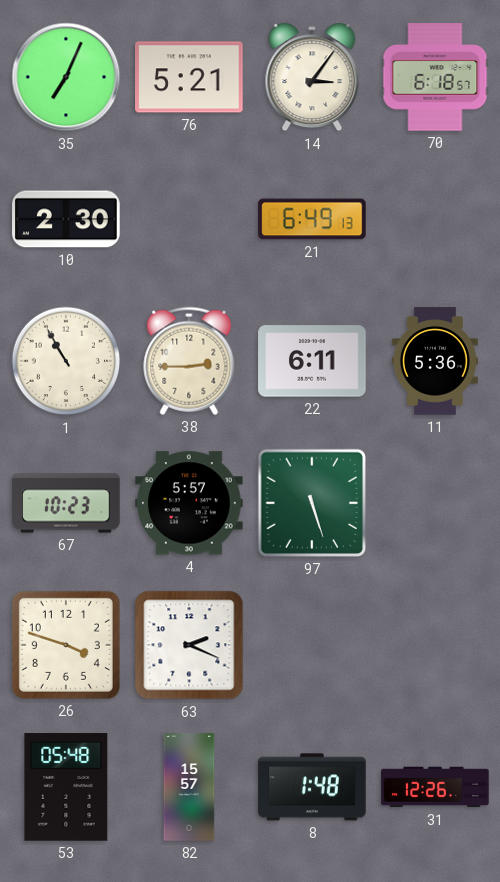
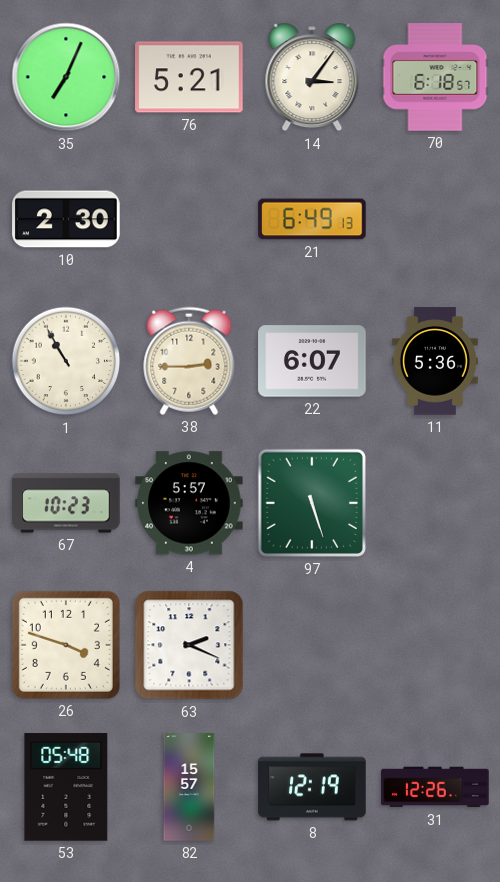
22: 6:11 -> 6:07
8: 1:48 -> 12:19
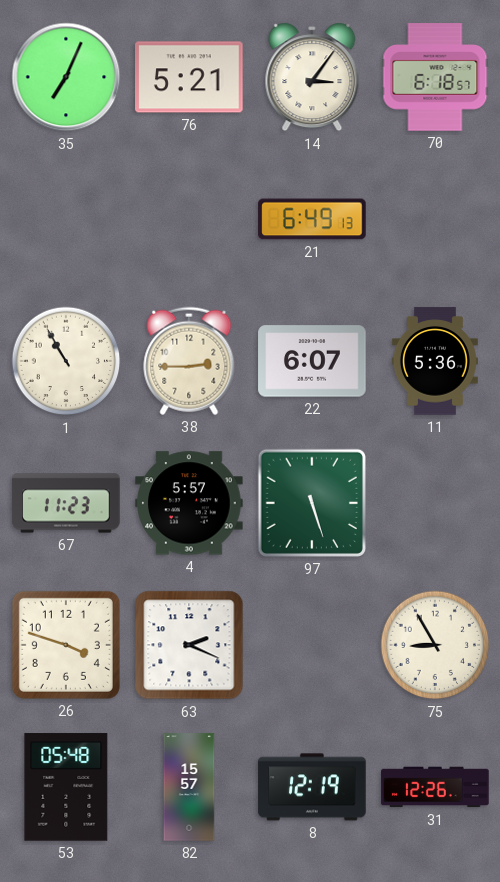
10: 2:30 -> none
67: 10:23 -> 11:23
75: none -> 8:55
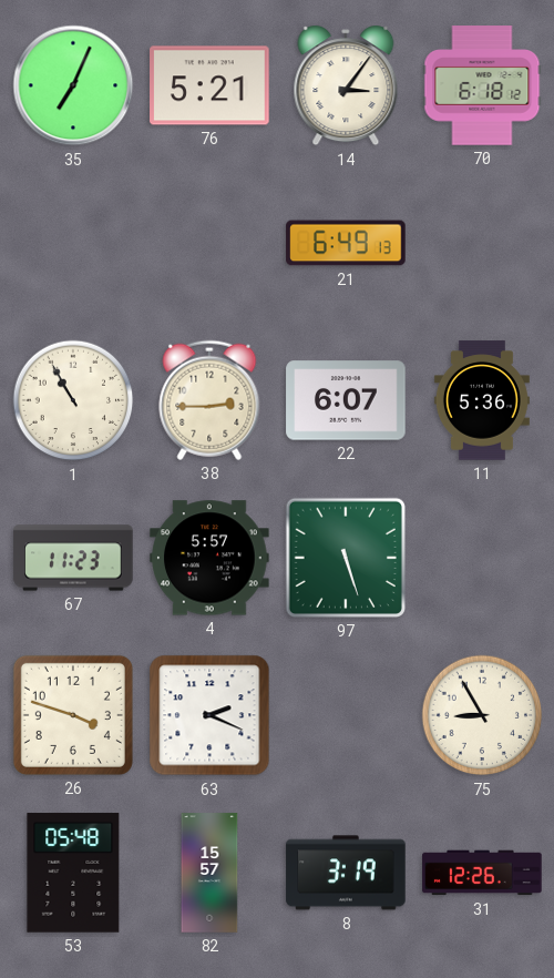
70: 6:18:57 -> 6:18:12
8: 12:19 -> 3:19
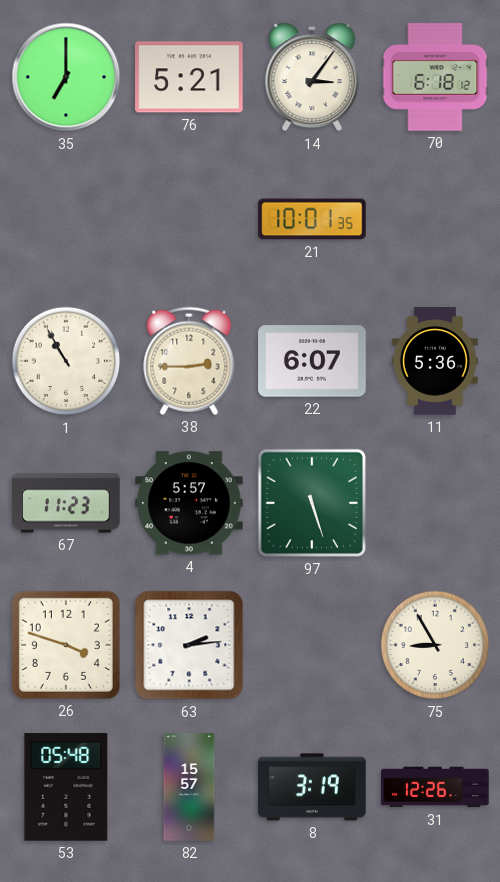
35: 7:04 -> 7:00
21: 6:49 -> 10:01
63: 2:19 -> 2:14
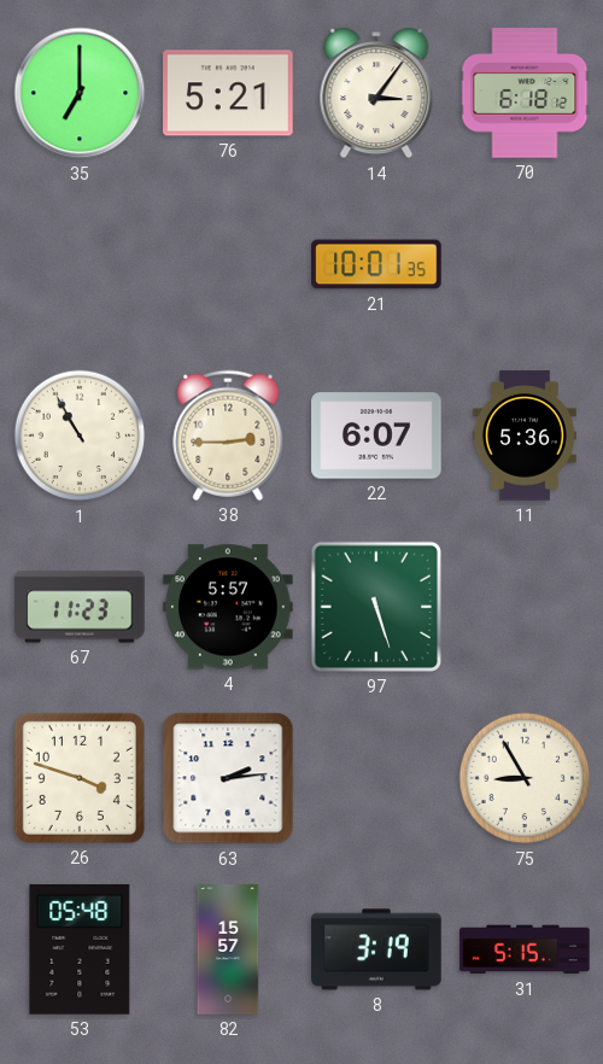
31: 12:26 -> 5:15
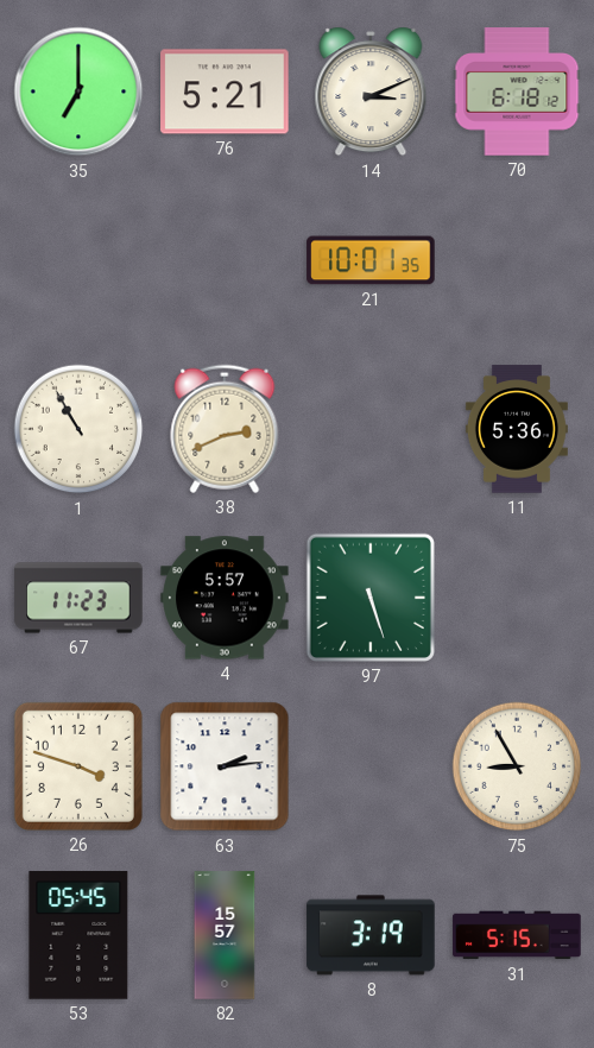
14: 3:06 -> 3:11
38: 2:45 -> 2:41
22: 6:07 -> none
53: 05:48 -> 05:45
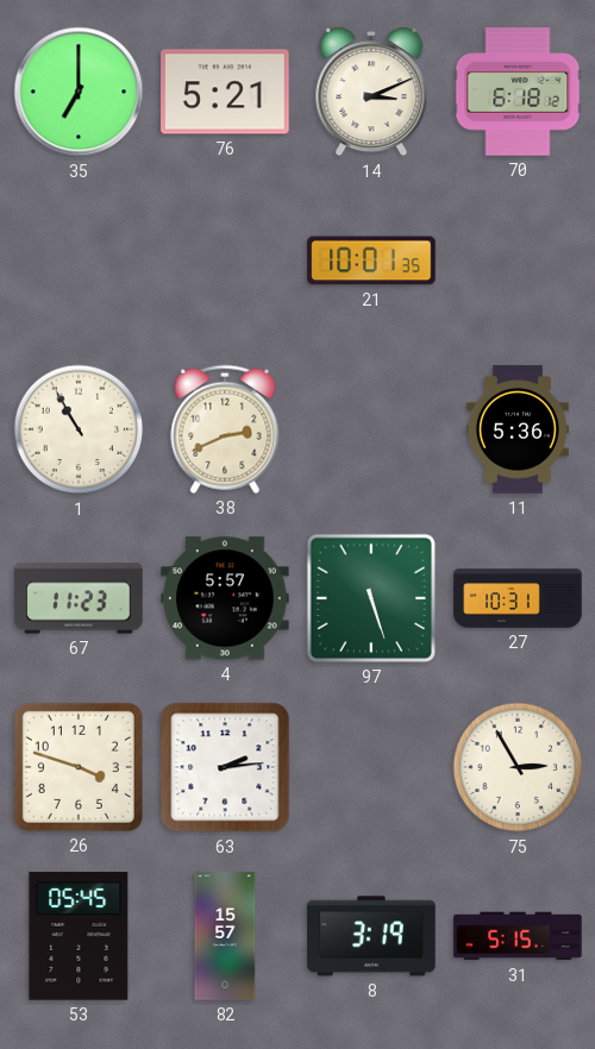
27: none -> 10:31
75: 8:55 -> 2:55
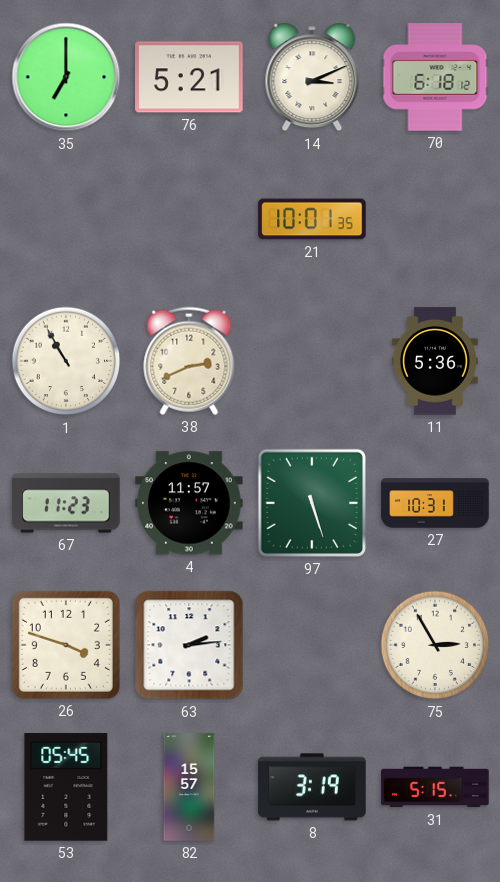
4: 5:57 -> 11:57
